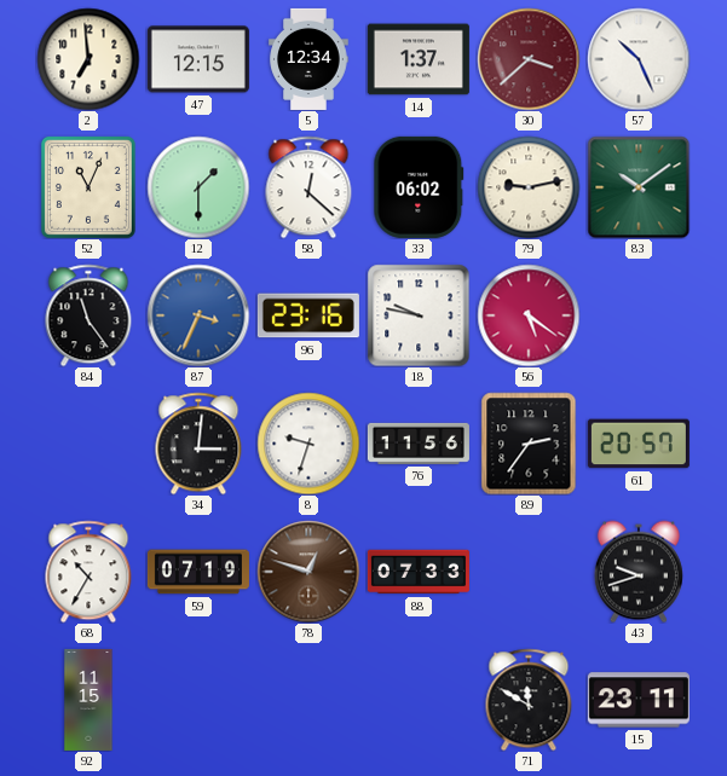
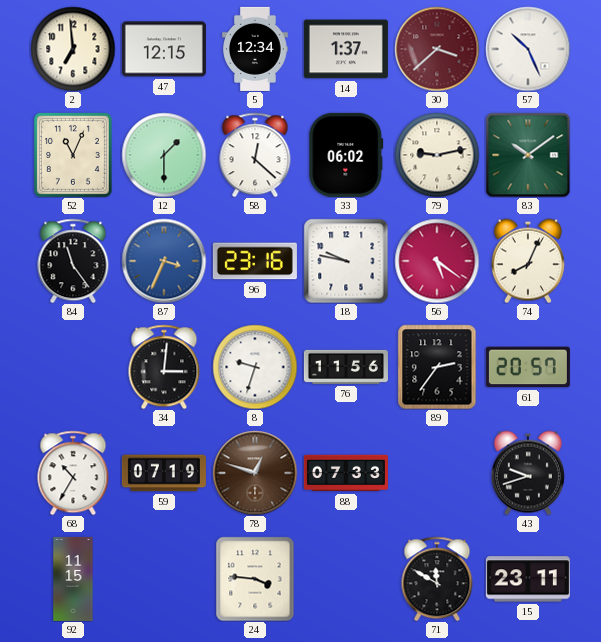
74: none -> 8:04
24: none -> 3:46
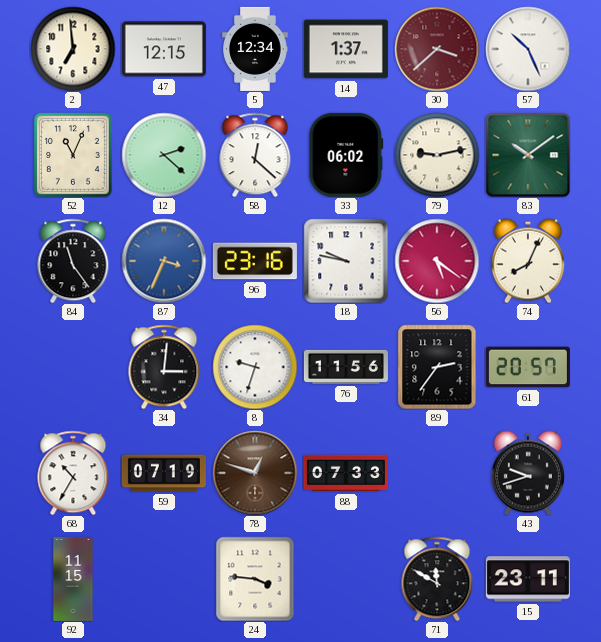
12: 1:30 -> 2:22
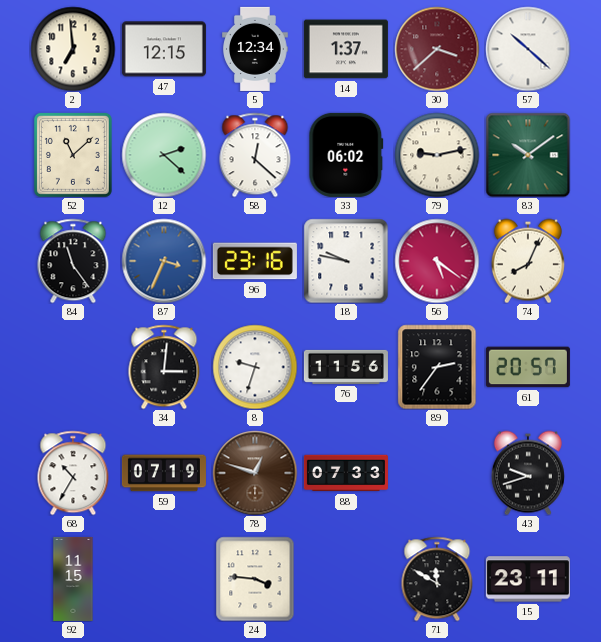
57: 10:26 -> 10:22
52: 11:04 -> 11:08
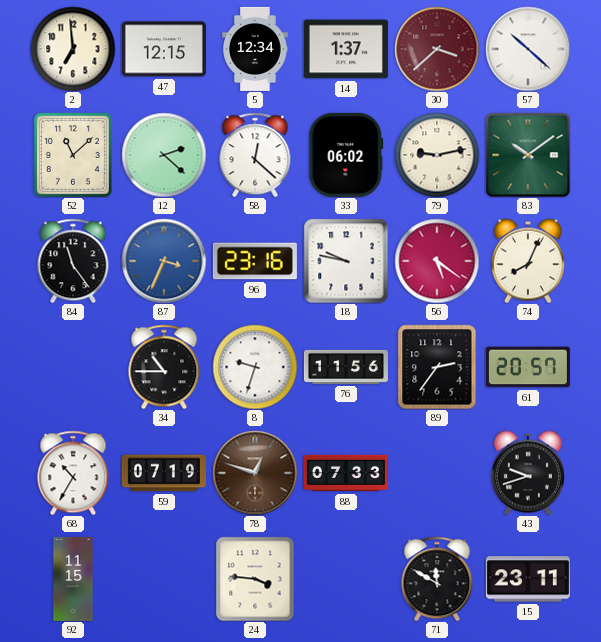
34: 3:01 -> 10:45
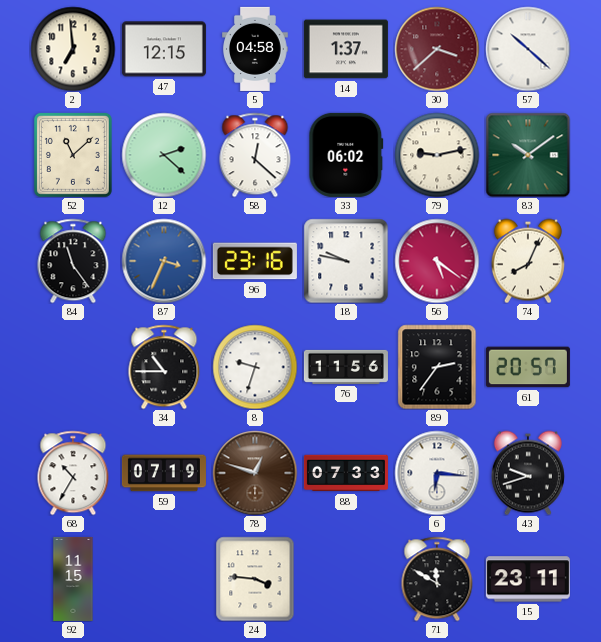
5: 12:34 -> 04:58
6: none -> 6:16
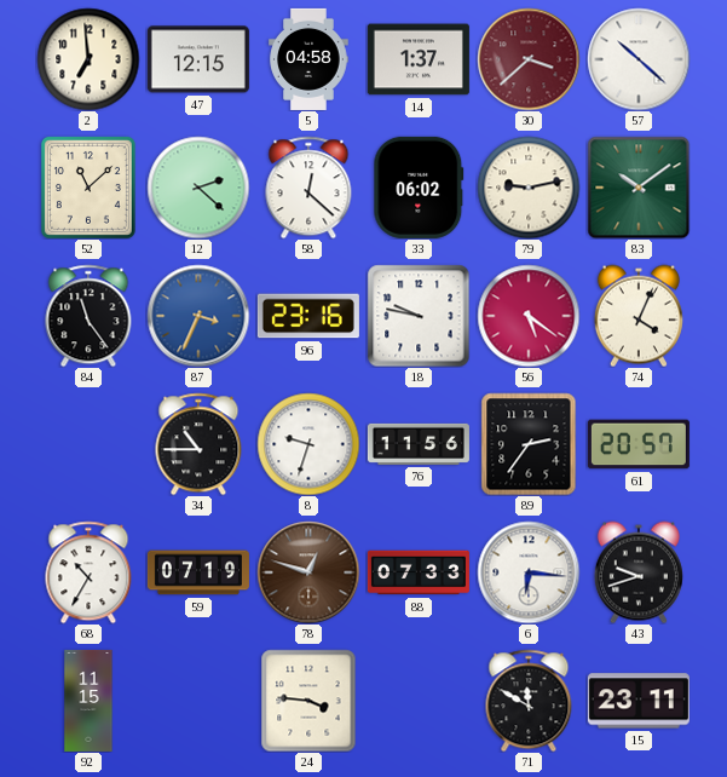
74: 8:04 -> 4:04
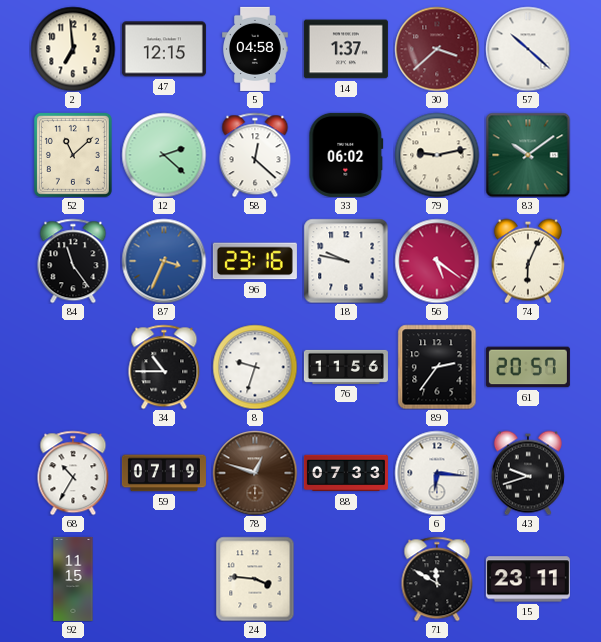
74: 4:04 -> 6:04
